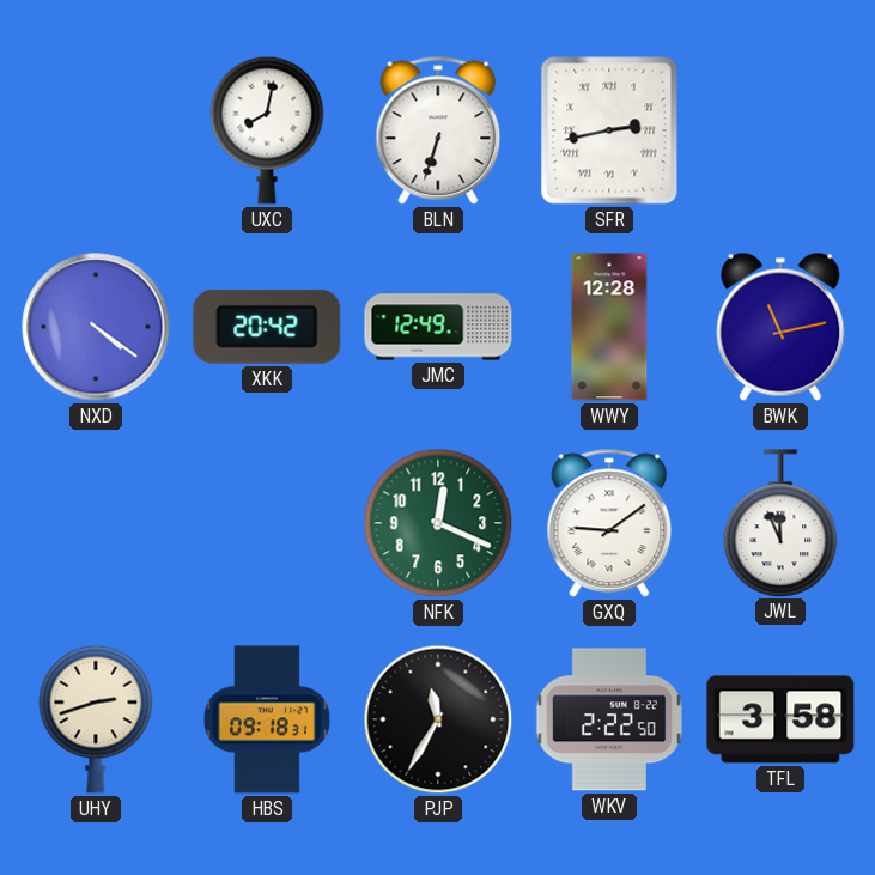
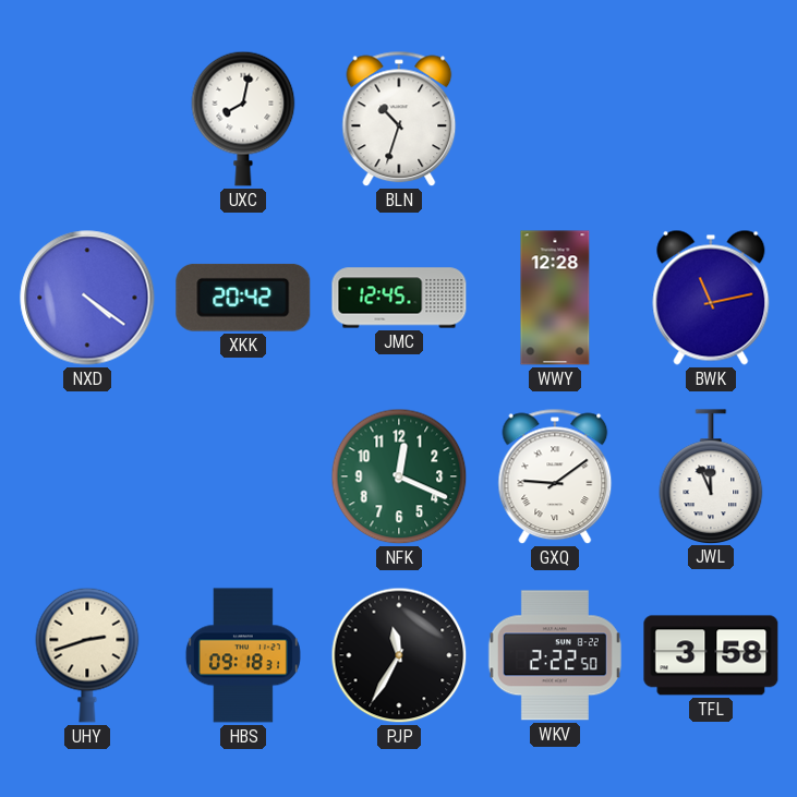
BLN: 6:33 -> 10:33
SFR: 2:43 -> none
JMC: 12:49 -> 12:45
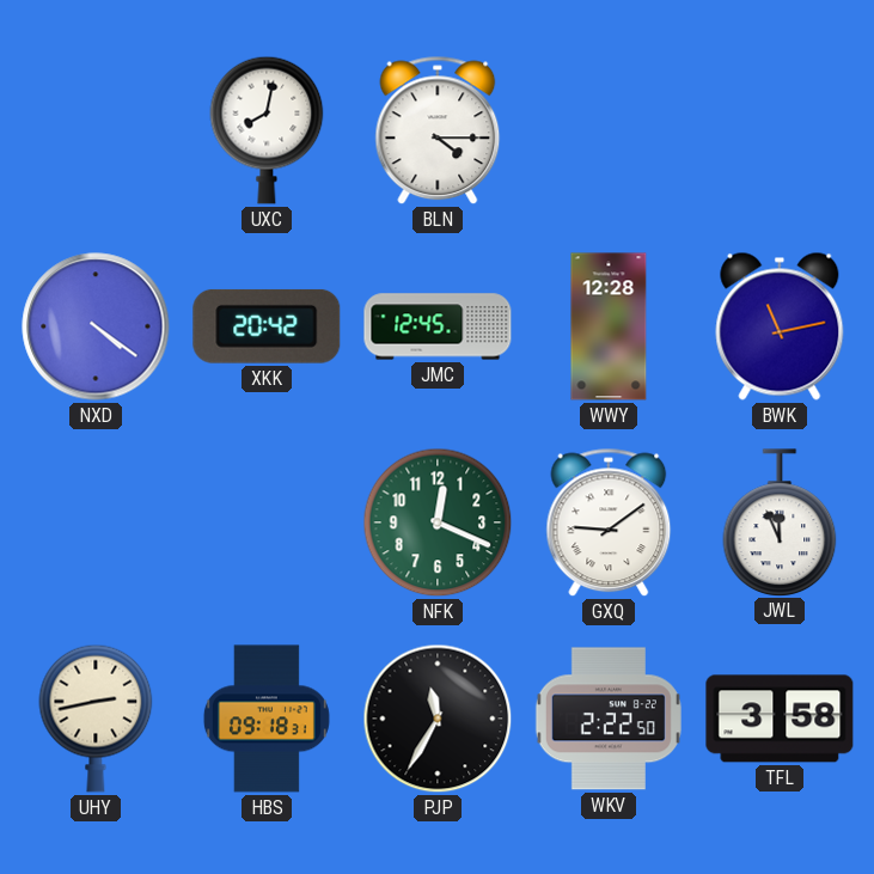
BLN: 10:33 -> 4:15
UHY: 2:42 -> 2:43
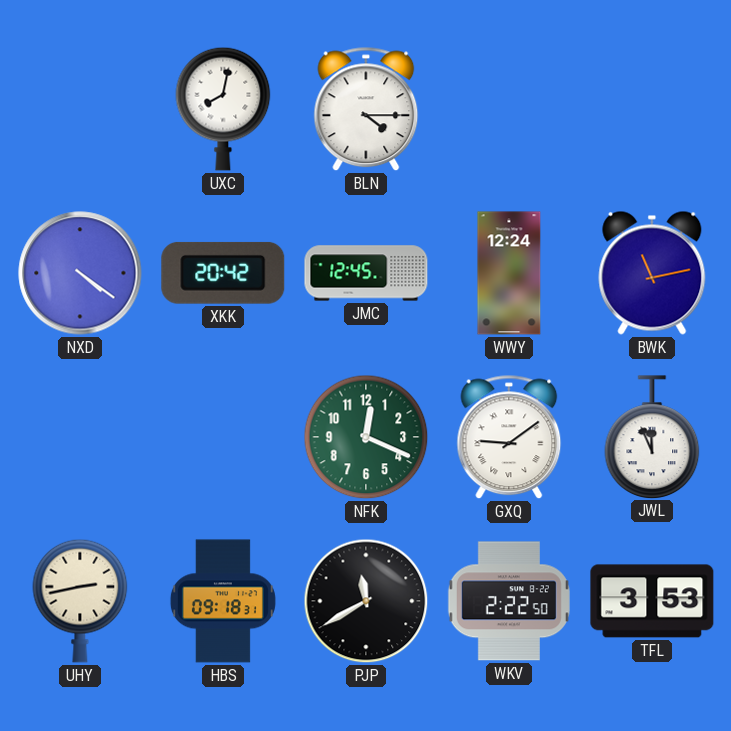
WWY: 12:28 -> 12:24
PJP: 11:35 -> 11:40
TFL: 3:58 -> 3:53
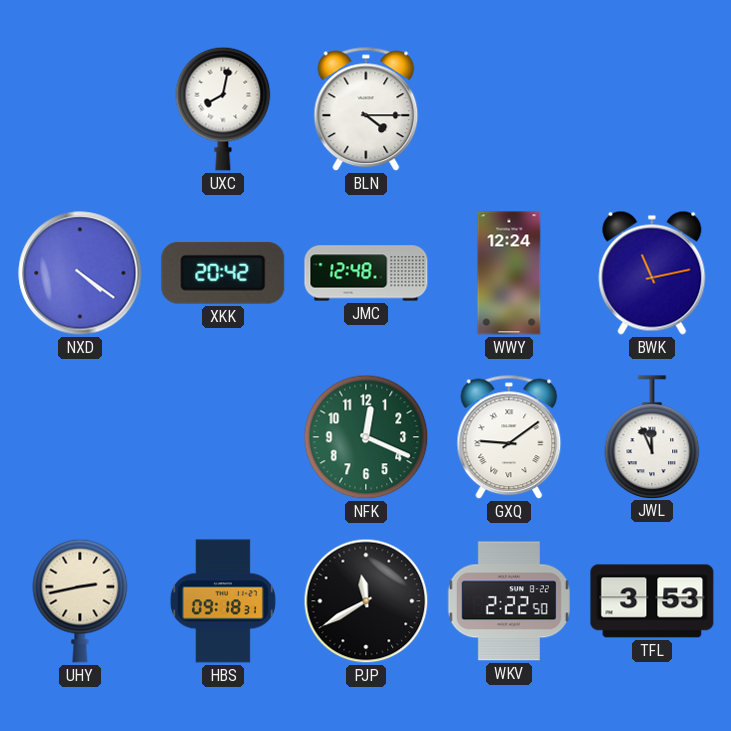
JMC: 12:45 -> 12:48
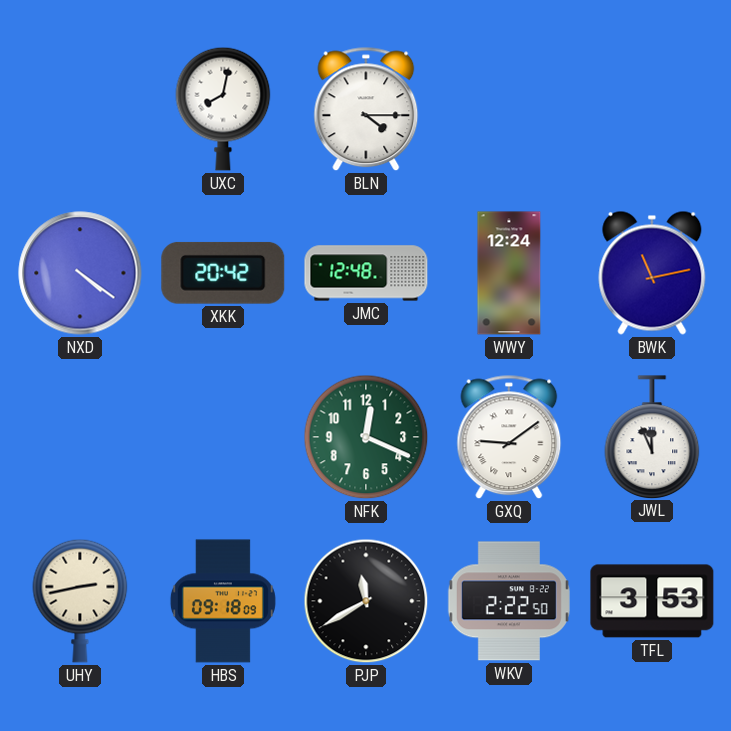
HBS: 09:18:31 -> 09:18:09
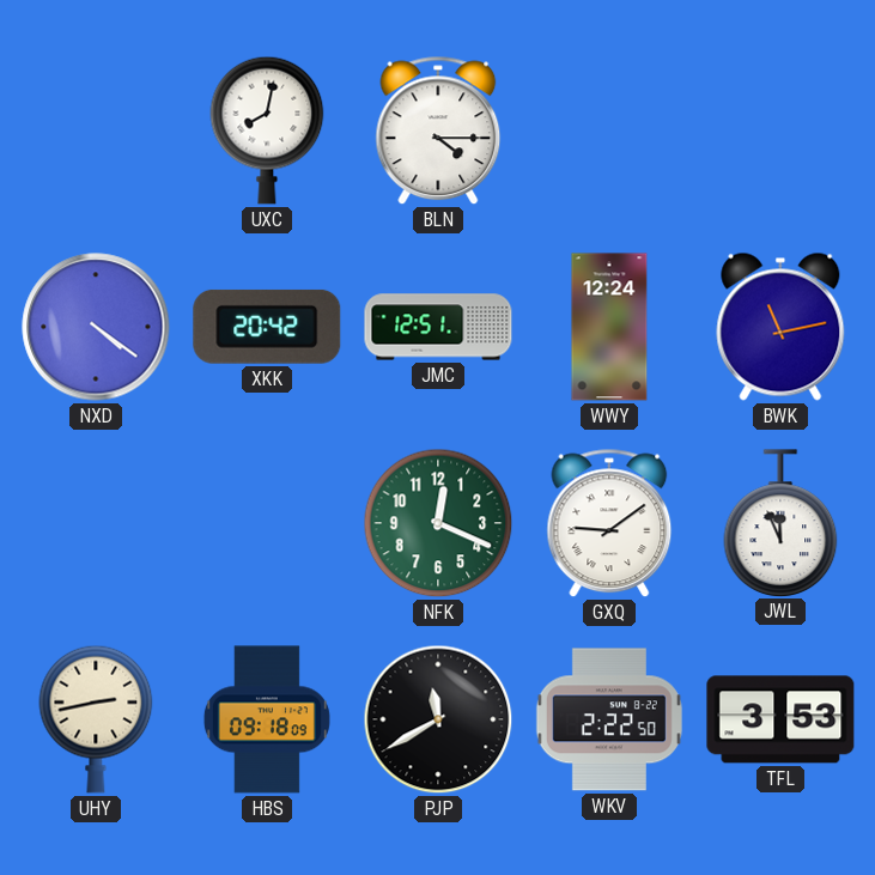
JMC: 12:48 -> 12:51
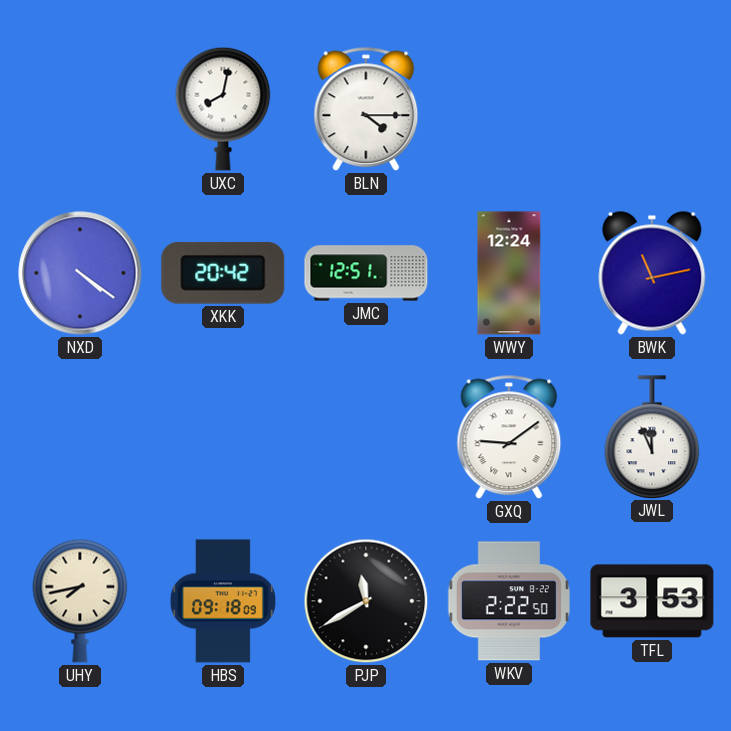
NFK: 12:19 -> none
UHY: 2:43 -> 7:43
